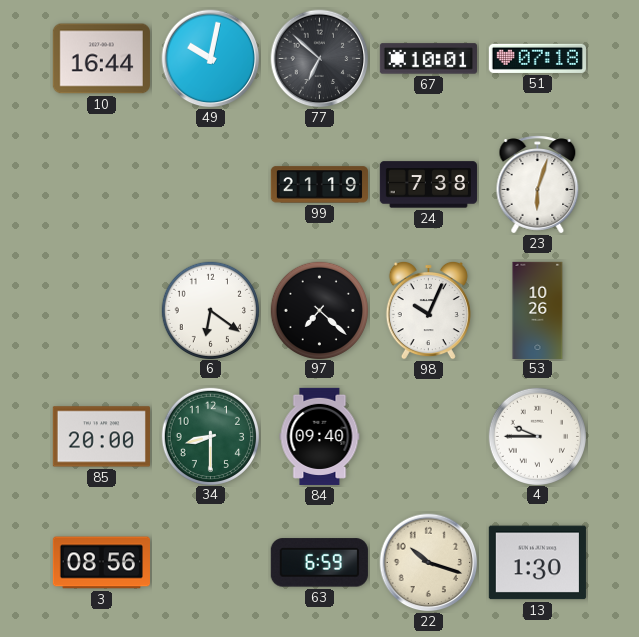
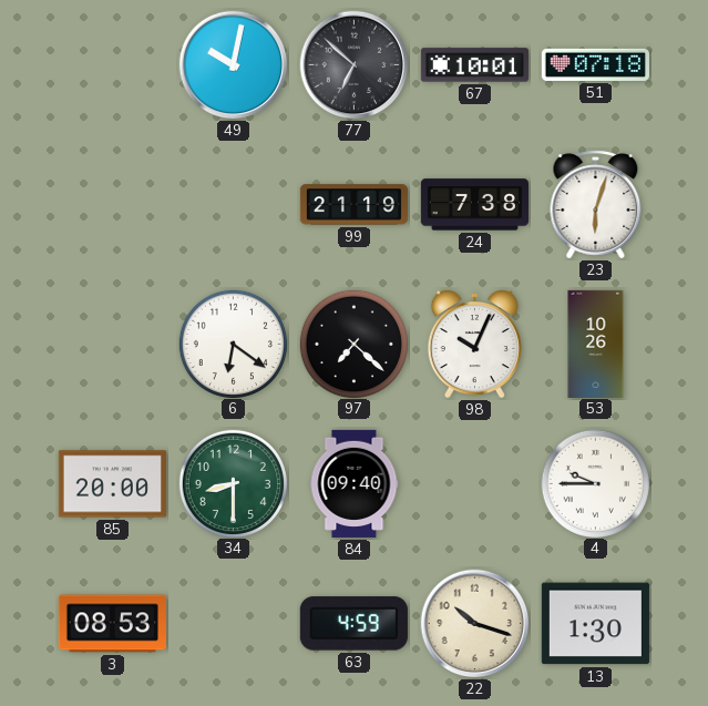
10: 16:44 -> none
3: 08:56 -> 08:53
63: 6:59 -> 4:59
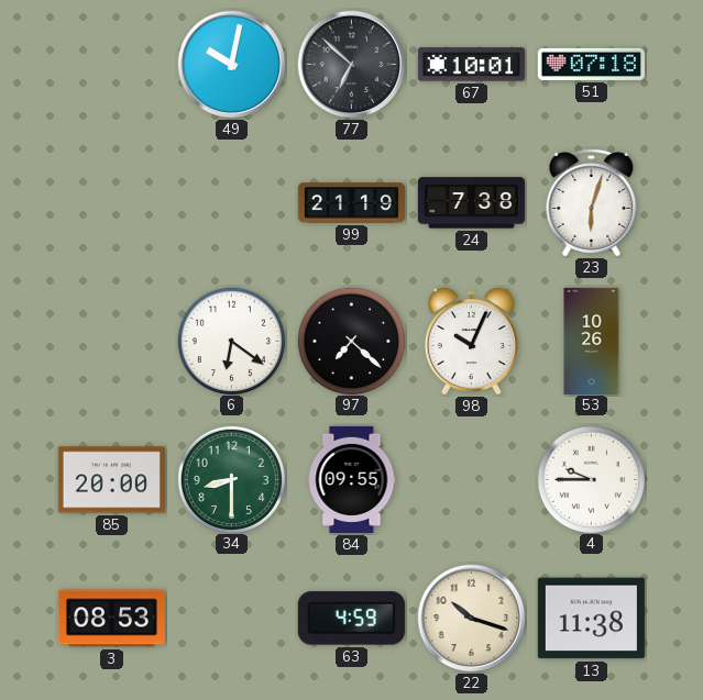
84: 09:40 -> 09:55
13: 1:30 -> 11:38
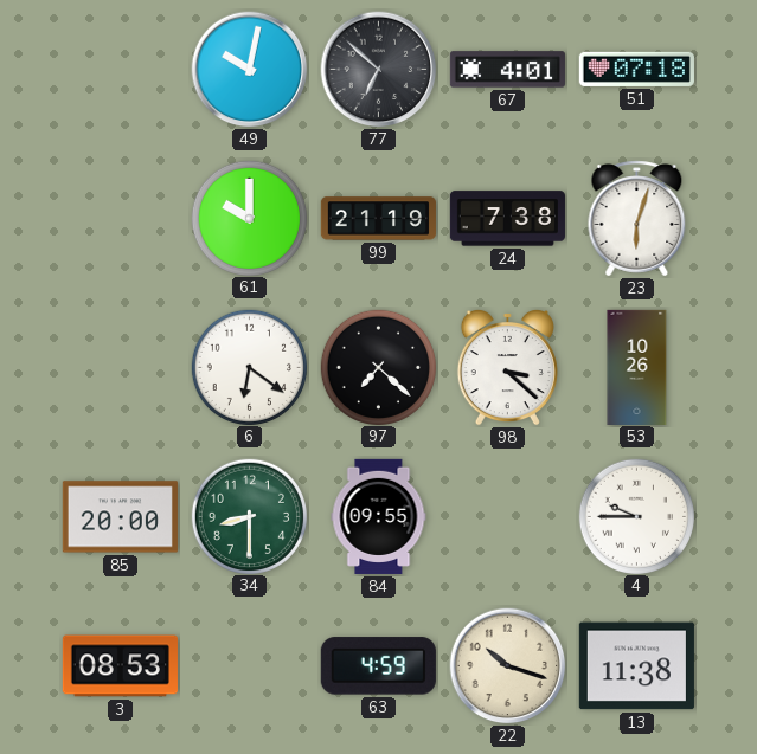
67: 10:01 -> 4:01
61: none -> 10:00
98: 10:04 -> 3:22
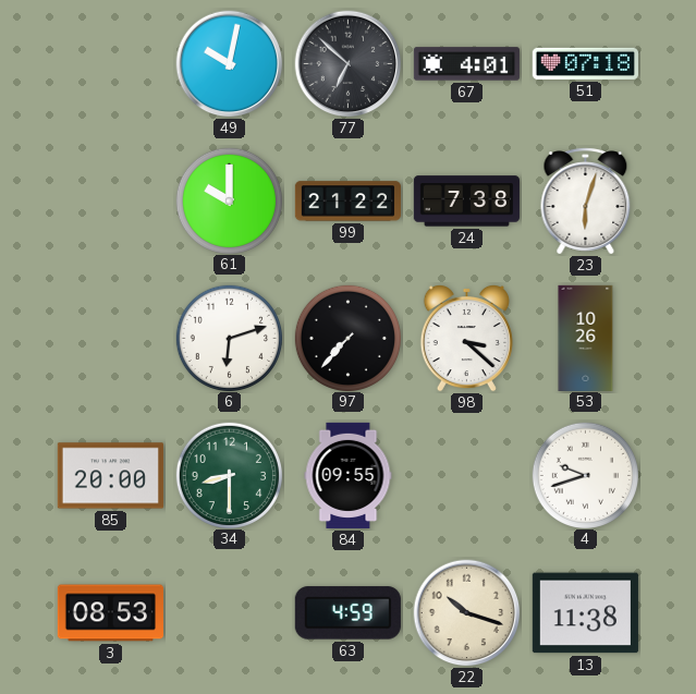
99: 21:19 -> 21:22
6: 6:21 -> 6:12
97: 7:22 -> 7:37
4: 9:45 -> 9:42
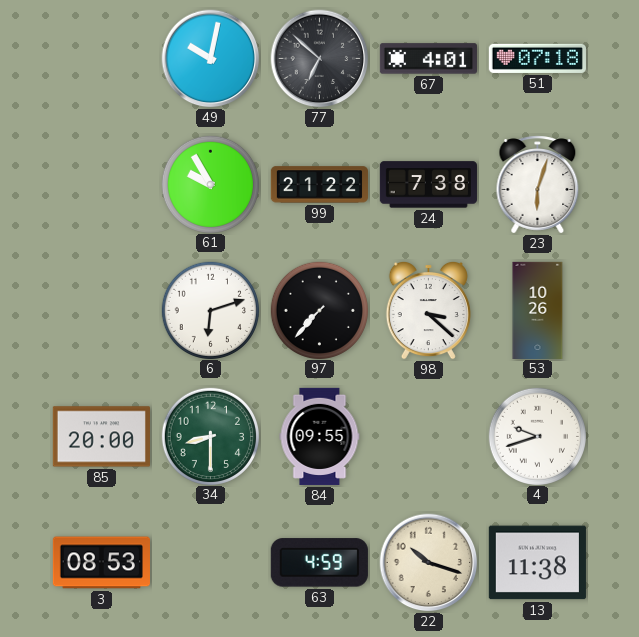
61: 10:00 -> 9:55
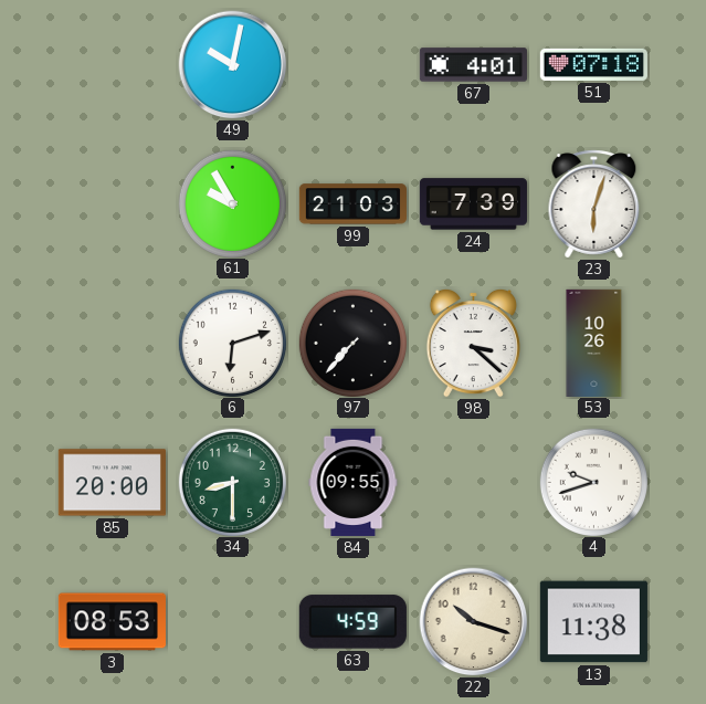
77: 6:52 -> none
99: 21:22 -> 21:03
24: 7:38 -> 7:39
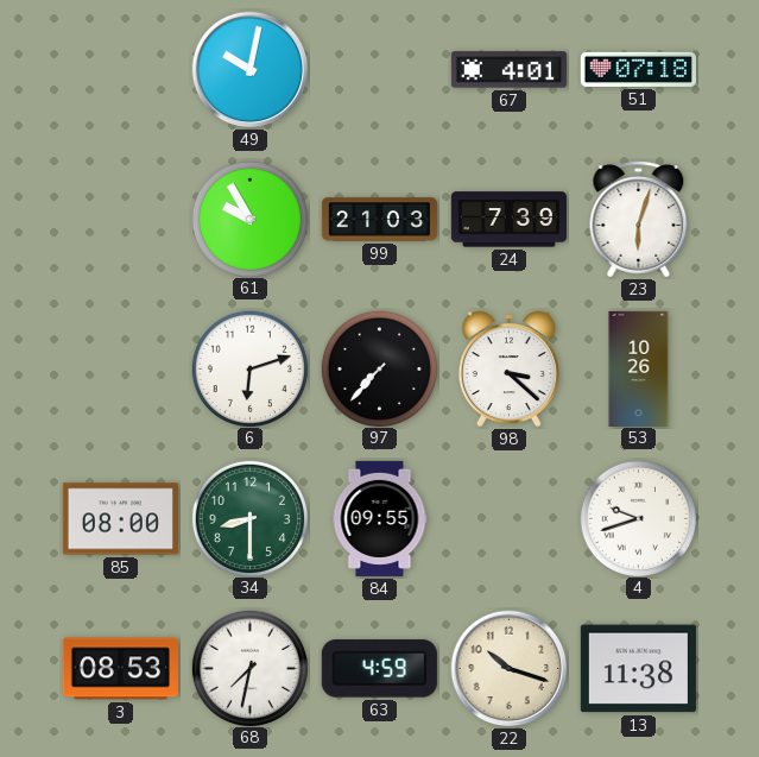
85: 20:00 -> 08:00
68: none -> 7:32
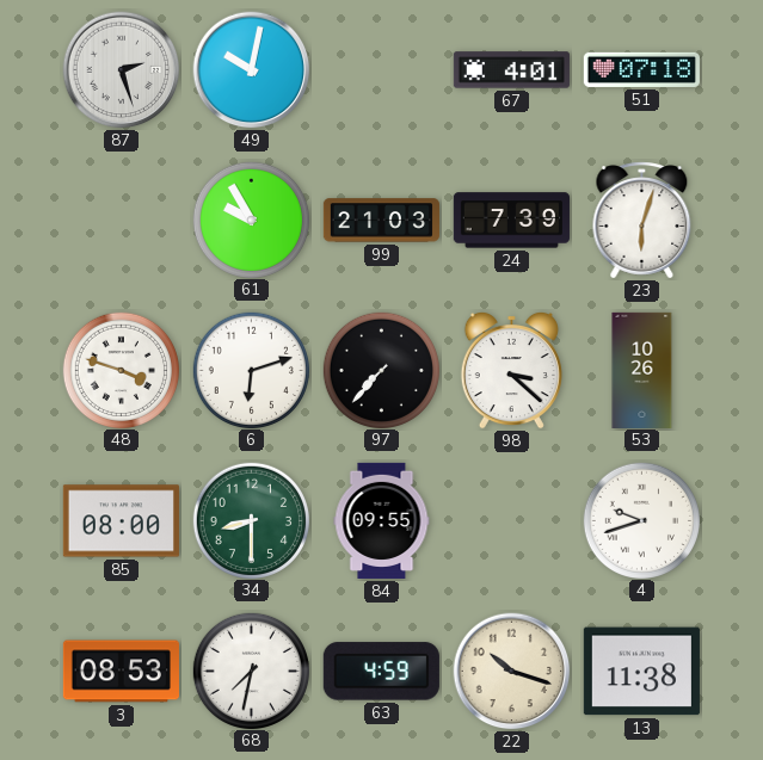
87: none -> 2:27
48: none -> 3:48
